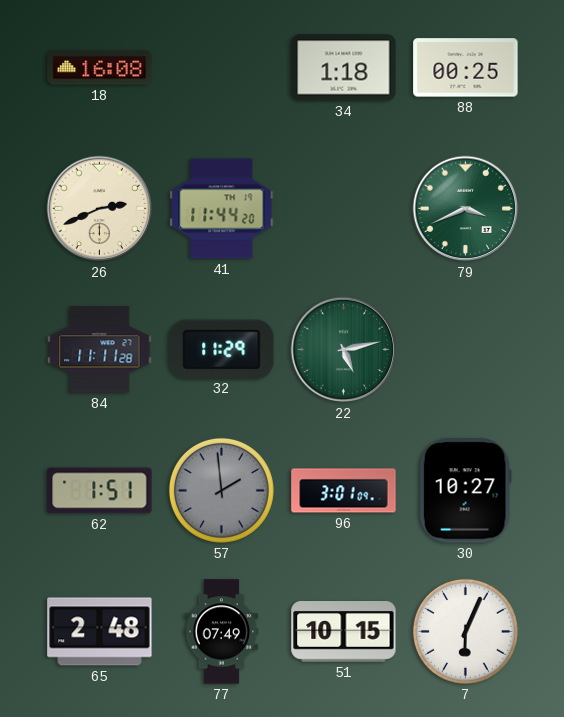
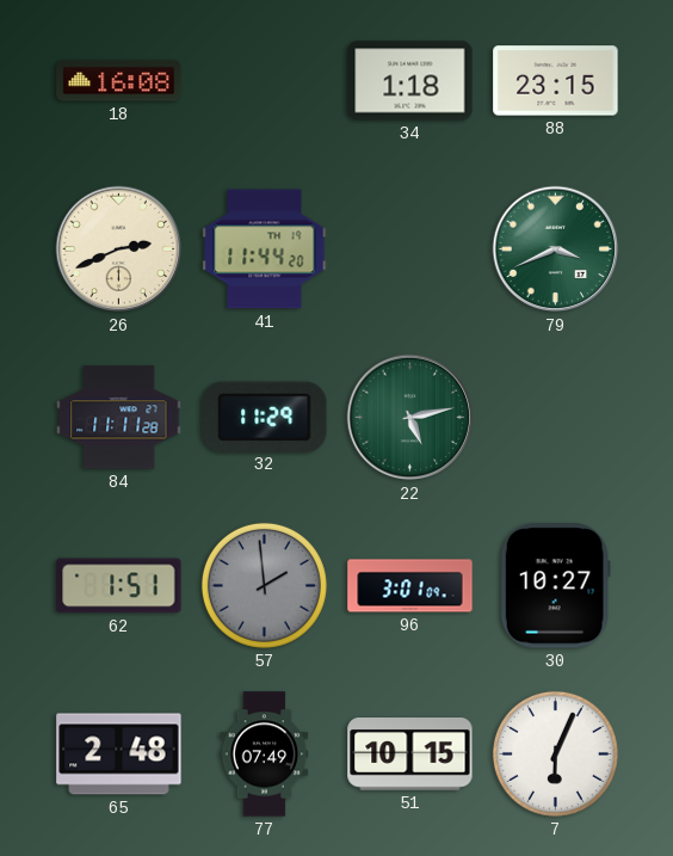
88: 00:25 -> 23:15
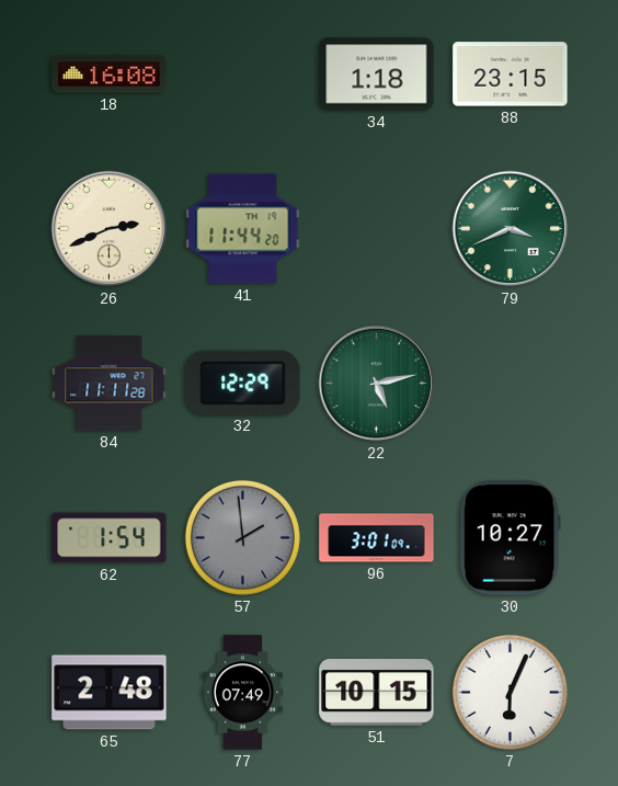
32: 11:29 -> 12:29
62: 1:51 -> 1:54
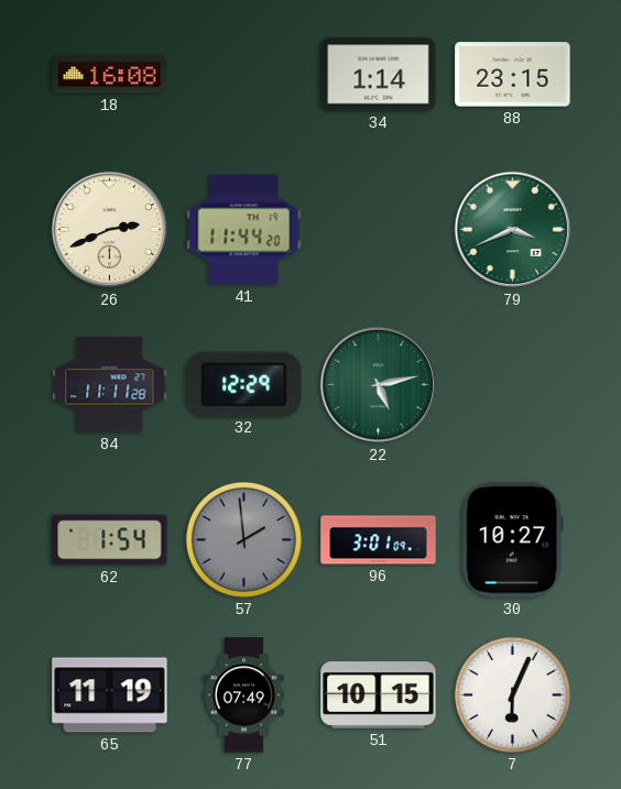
34: 1:18 -> 1:14
65: 2:48 -> 11:19
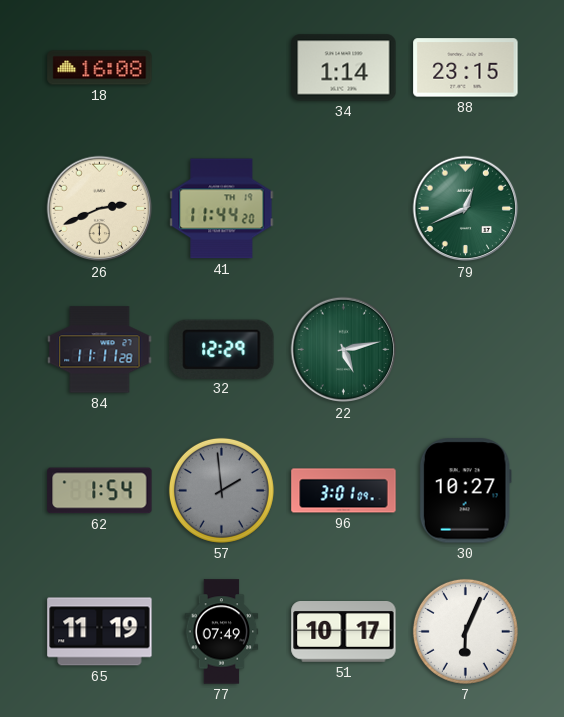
79: 3:41 -> 12:41
51: 10:15 -> 10:17
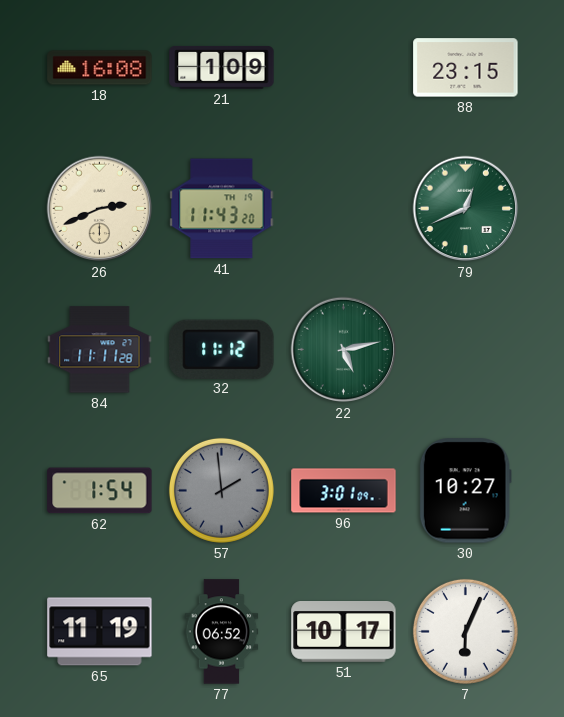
21: none -> 1:09
34: 1:14 -> none
41: 11:44 -> 11:43
32: 12:29 -> 11:12
77: 07:49 -> 06:52
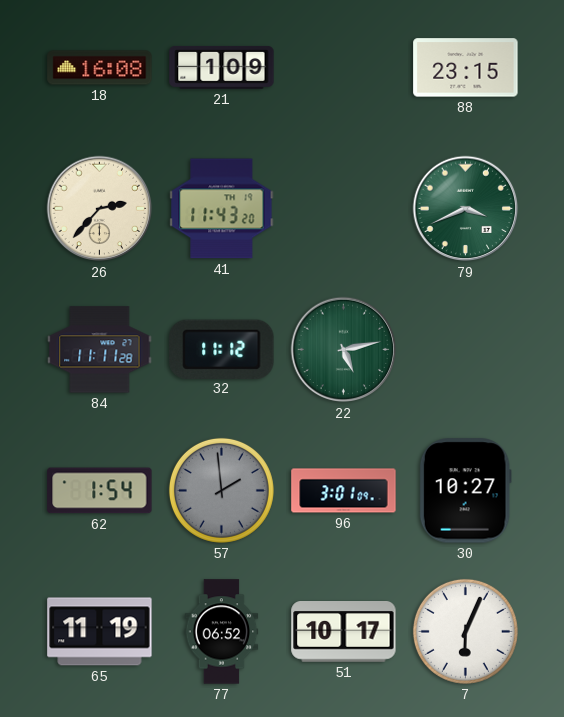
26: 2:41 -> 2:37
79: 12:41 -> 3:41
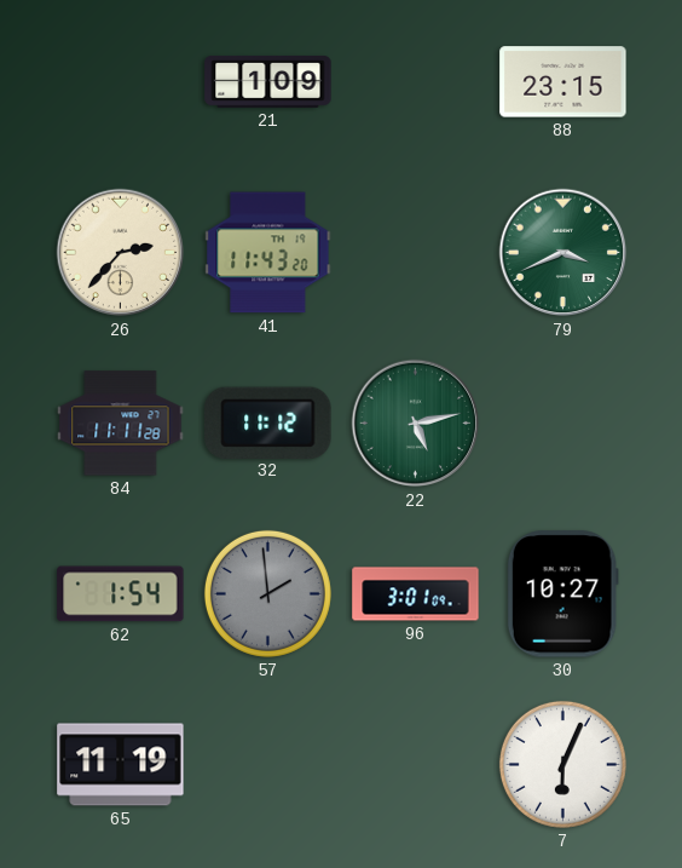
18: 16:08 -> none
77: 06:52 -> none
51: 10:17 -> none
